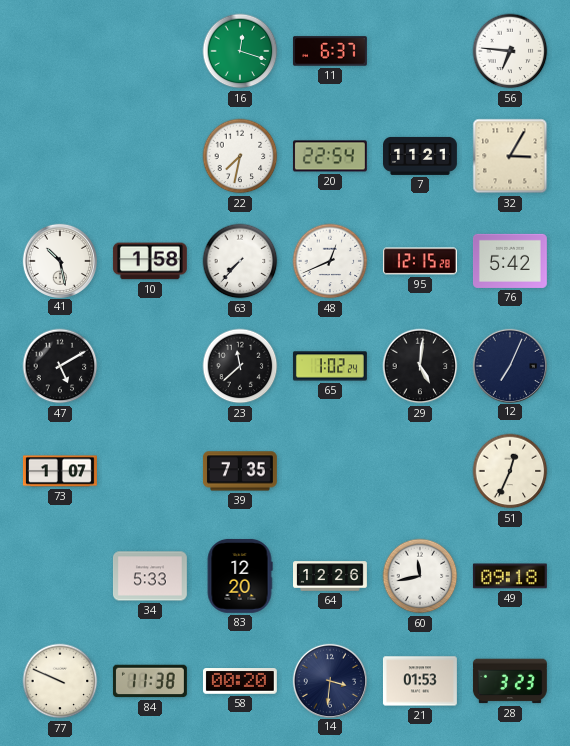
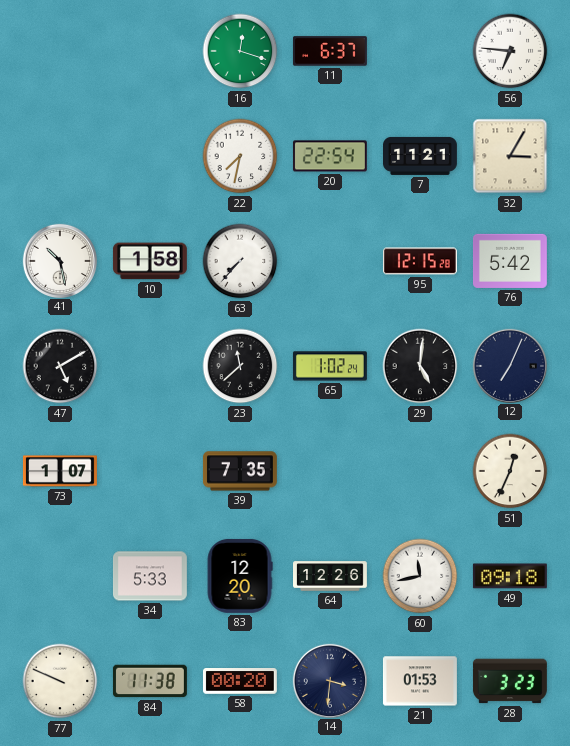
48: 12:41 -> none
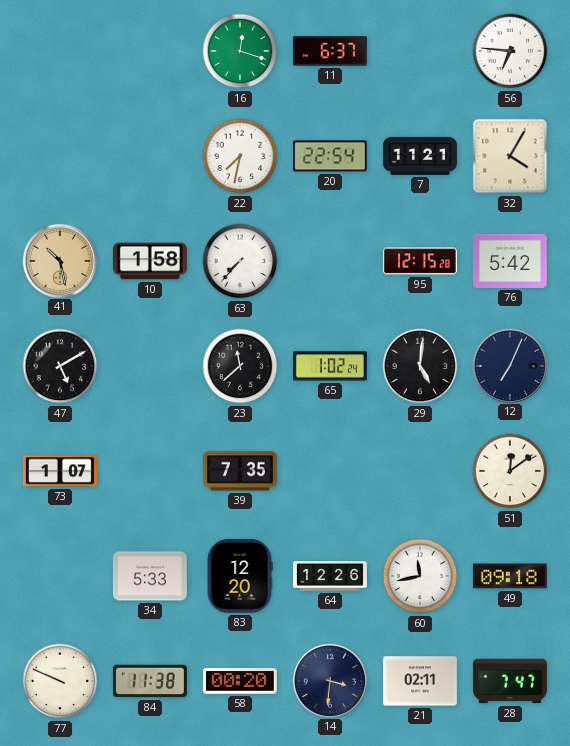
32: 3:05 -> 4:05
41 dial: white -> champagne
51: 12:34 -> 12:09
21: 01:53 -> 02:11
28: 3:23 -> 7:47
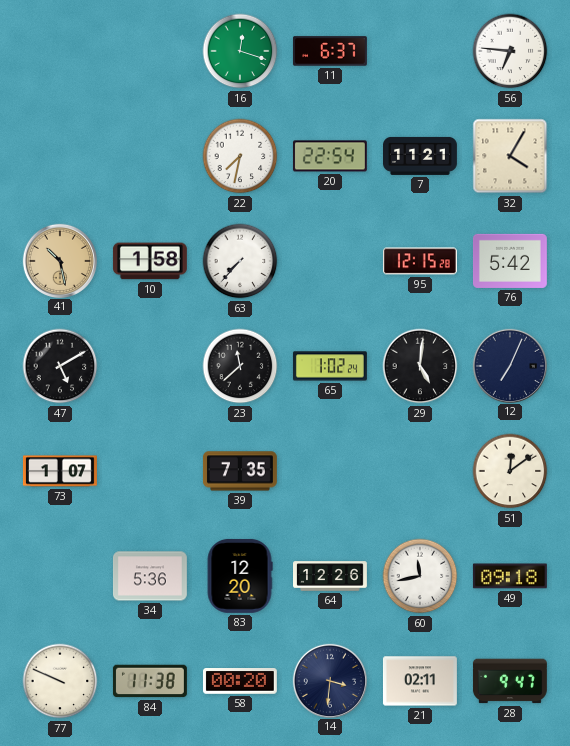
34: 5:33 -> 5:36
28: 7:47 -> 9:47
